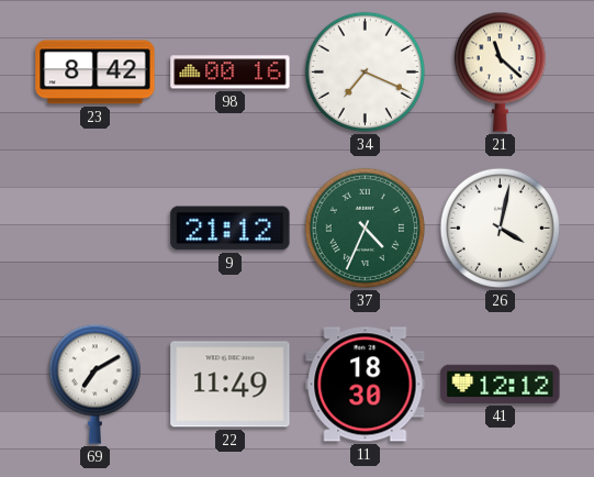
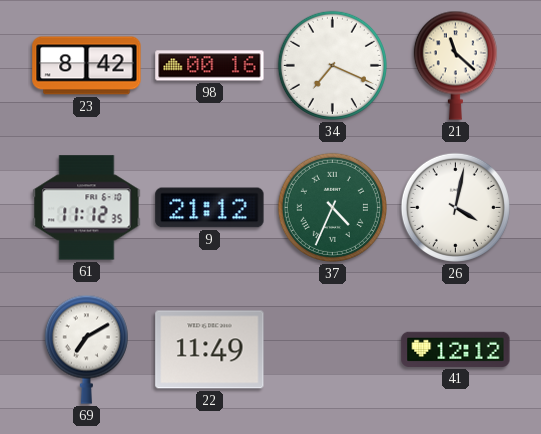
61: none -> 11:12
11: 18:30 -> none
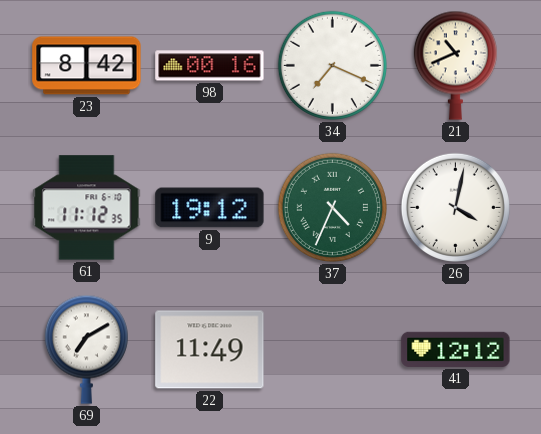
21: 11:22 -> 10:41
9: 21:12 -> 19:12
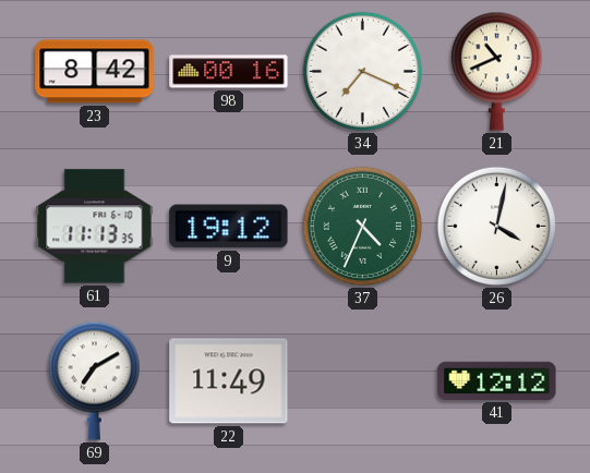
61: 11:12 -> 11:13
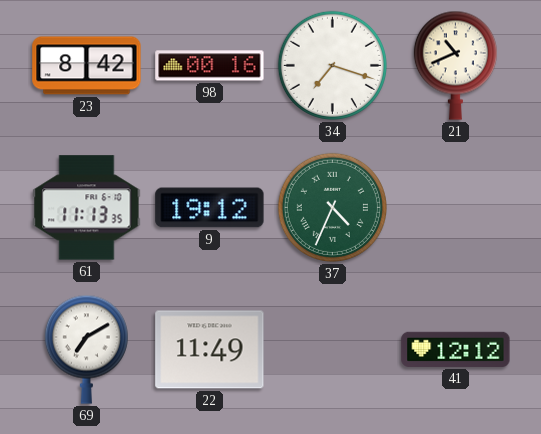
34: 7:19 -> 7:18
26: 4:02 -> none
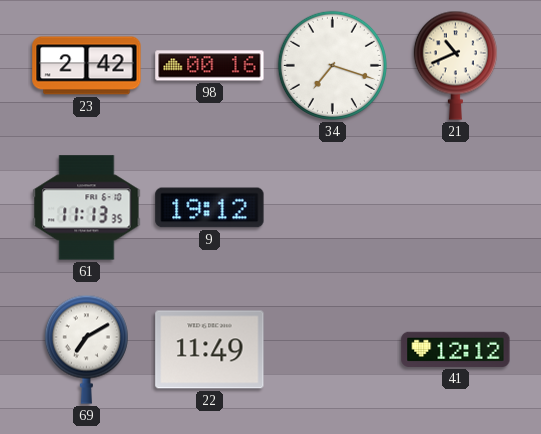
23: 8:42 -> 2:42
37: 4:34 -> none
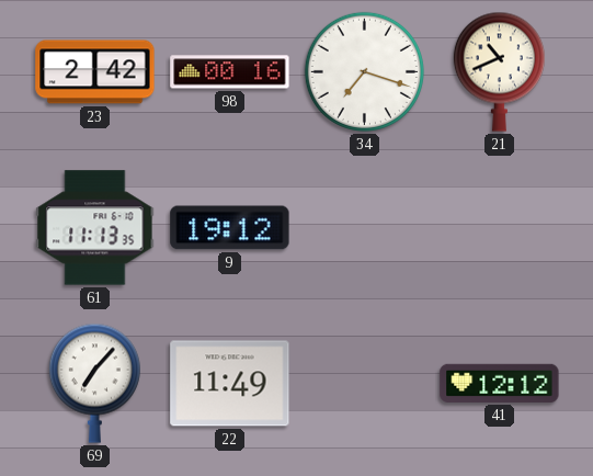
69: 7:10 -> 7:07
